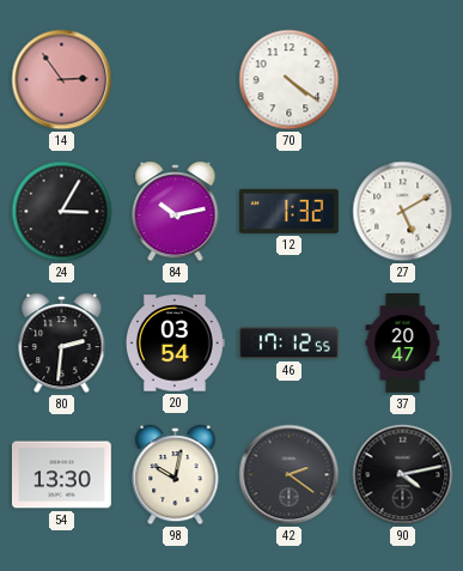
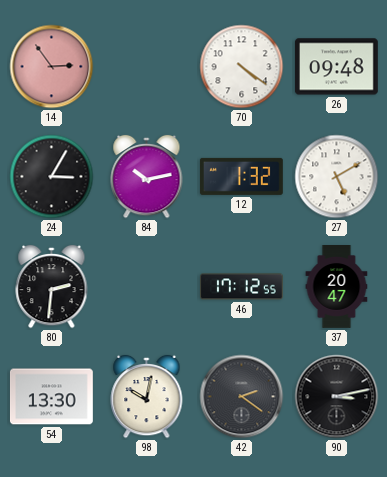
26: none -> 09:48
20: 03:54 -> none
90: 4:13 -> 3:13
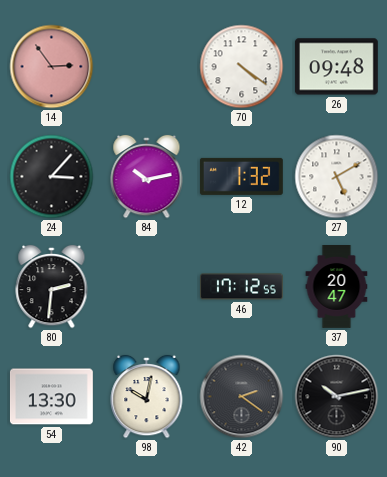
24: 3:05 -> 3:07
90: 3:13 -> 10:13
